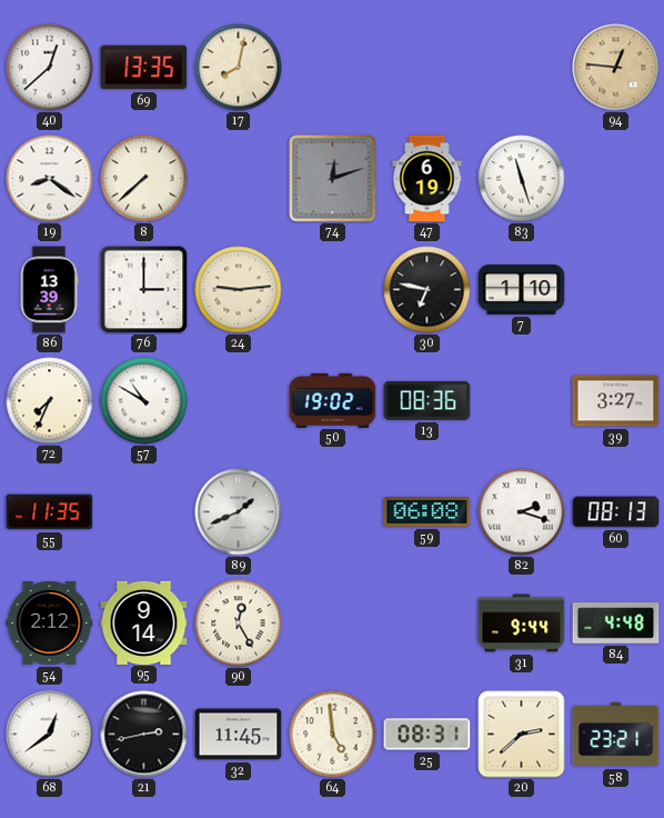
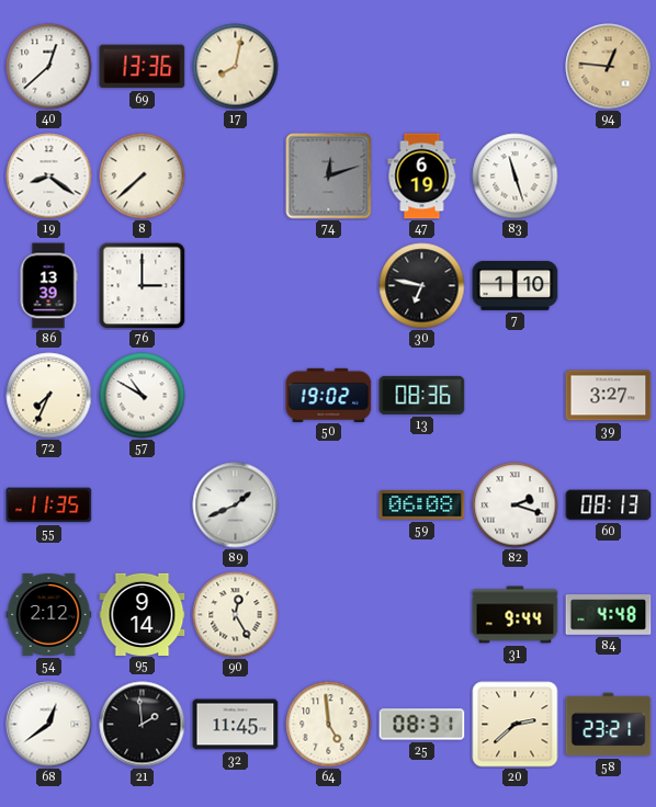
69: 13:35 -> 13:36
24: 9:14 -> none
21: 2:43 -> 1:59
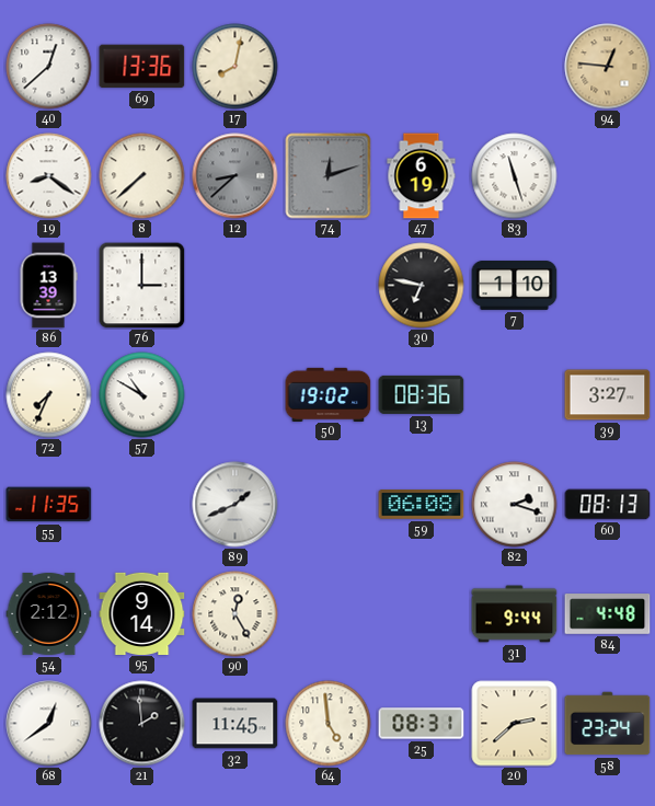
12: none -> 8:38
58: 23:21 -> 23:24
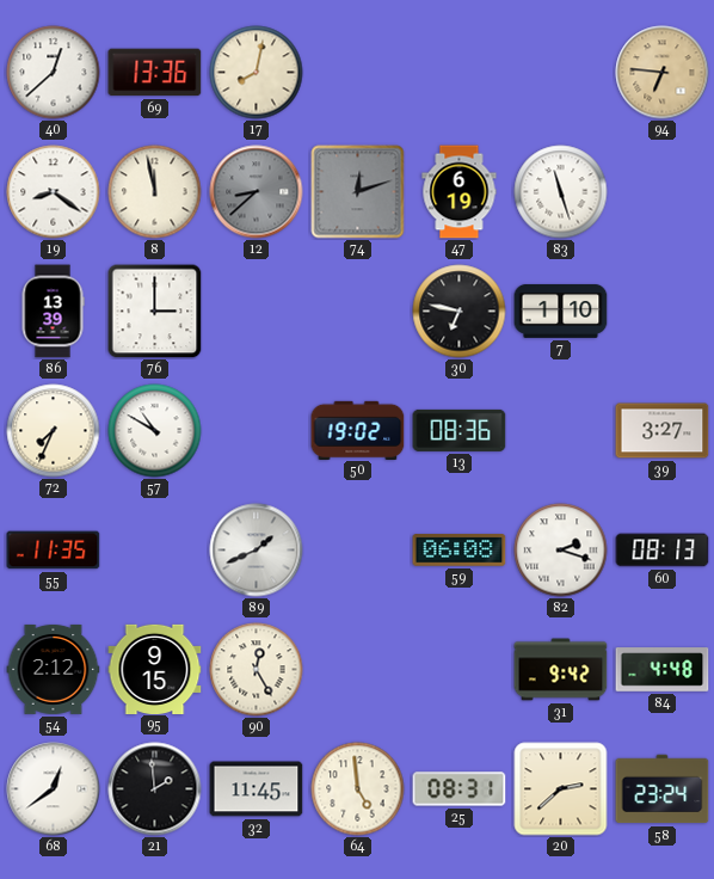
94: 12:46 -> 6:46
8: 7:38 -> 11:58
95: 9:14 -> 9:15
31: 9:44 -> 9:42
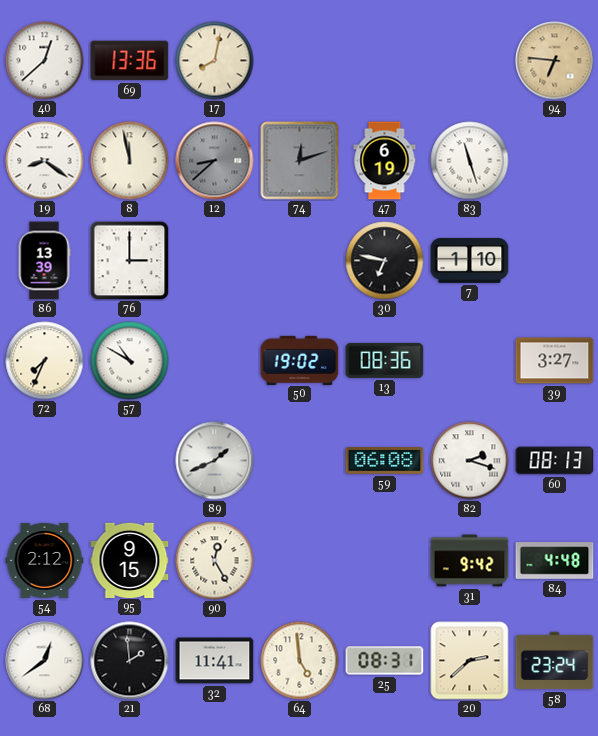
55: 11:35 -> none
32: 11:45 -> 11:41
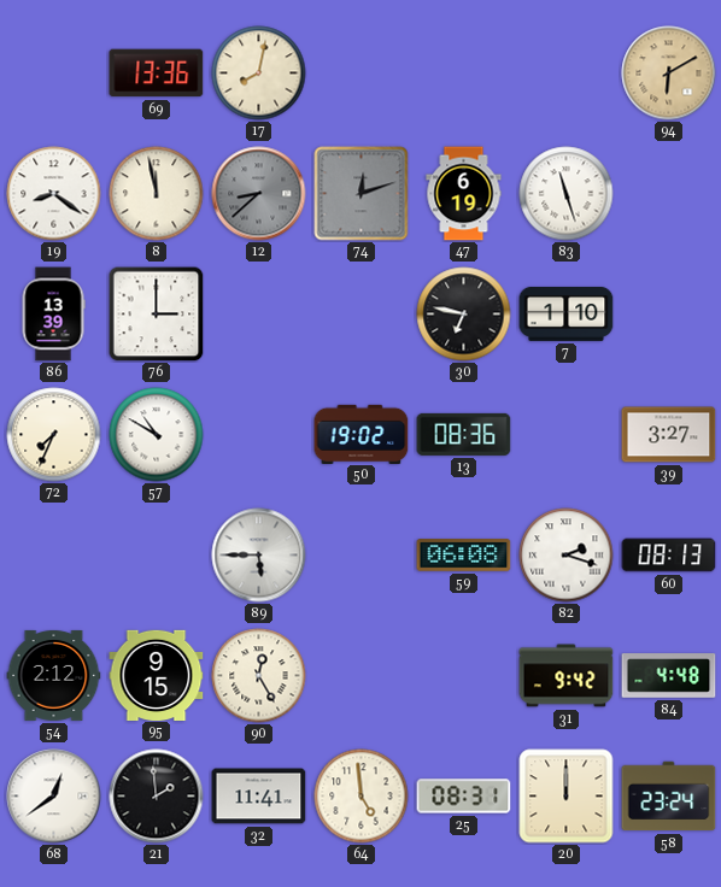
40: 12:38 -> none
94: 6:46 -> 6:10
89: 1:41 -> 5:45
20: 2:38 -> 12:00
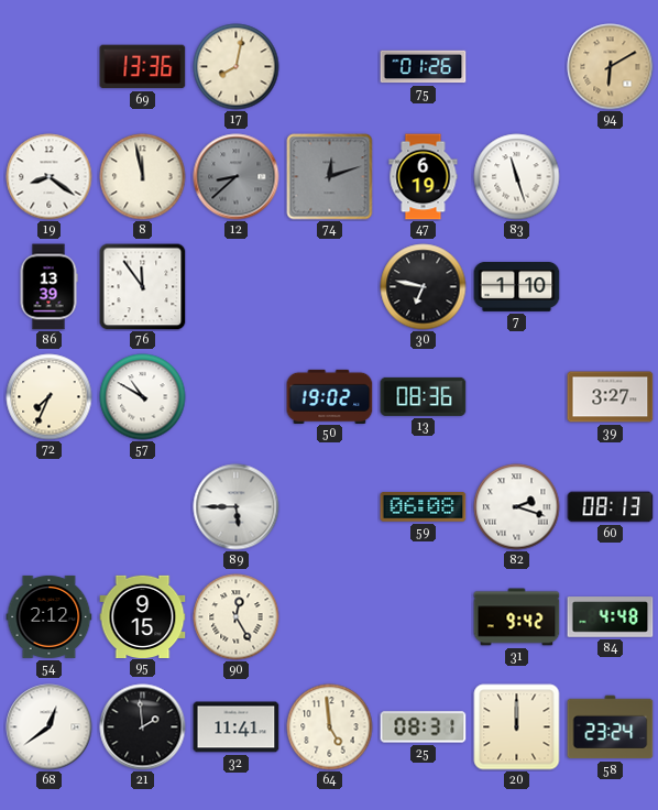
75: none -> 01:26
76: 3:00 -> 11:54
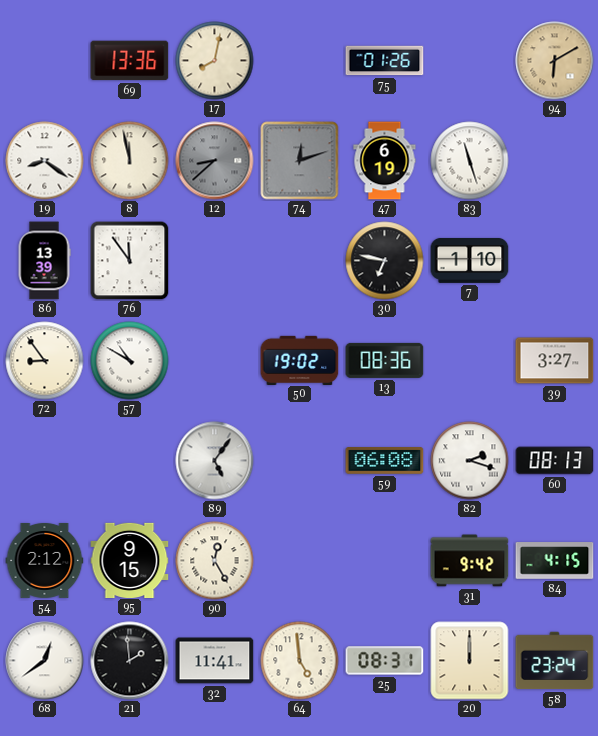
72: 7:34 -> 8:54
89: 5:45 -> 5:06
84: 4:48 -> 4:15
